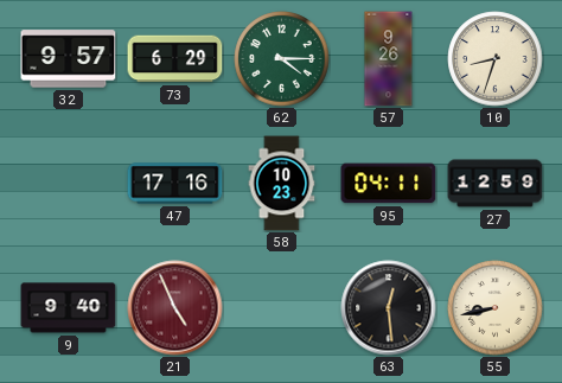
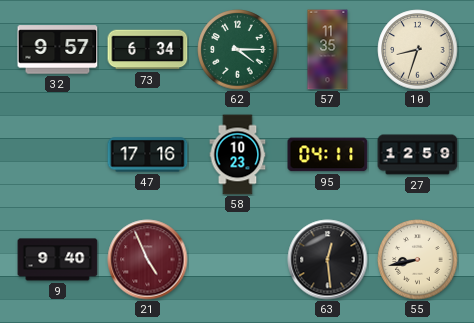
73: 6:29 -> 6:34
57: 9:26 -> 11:35
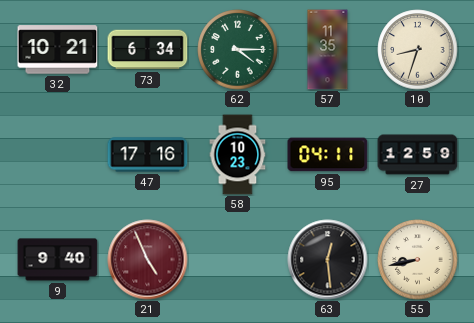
32: 9:57 -> 10:21
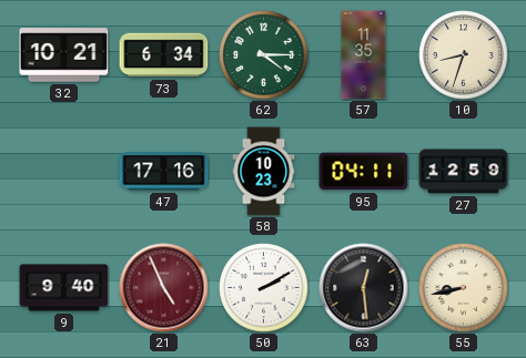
50: none -> 2:10
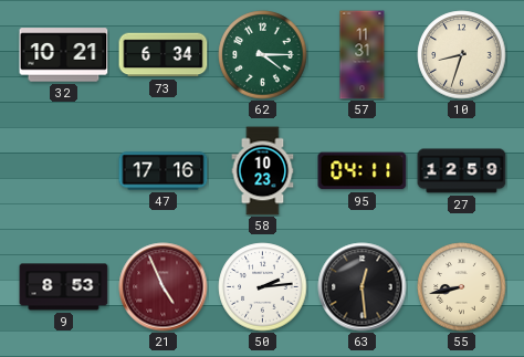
57: 11:35 -> 11:31
9: 9:40 -> 8:53
50: 2:10 -> 2:14
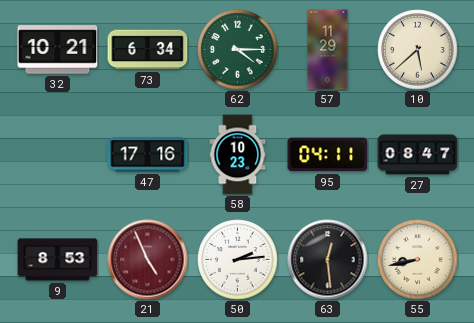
57: 11:31 -> 11:29
10: 8:33 -> 5:38
27: 12:59 -> 08:47
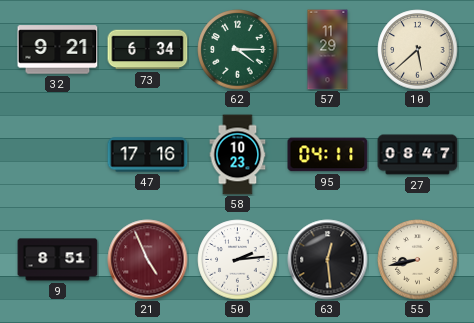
32: 10:21 -> 9:21
9: 8:53 -> 8:51
